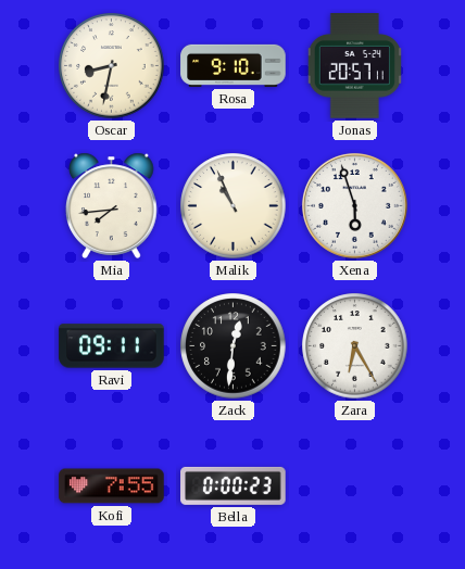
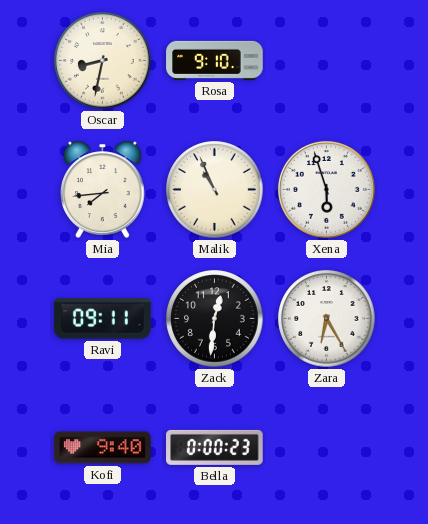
Jonas: 20:57 -> none
Kofi: 7:55 -> 9:40
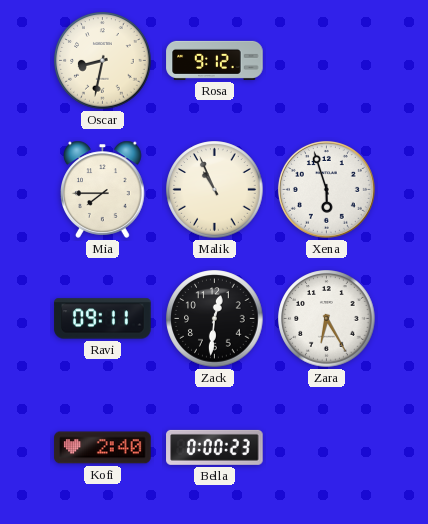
Rosa: 9:10 -> 9:12
Mia: 7:44 -> 7:45
Kofi: 9:40 -> 2:40
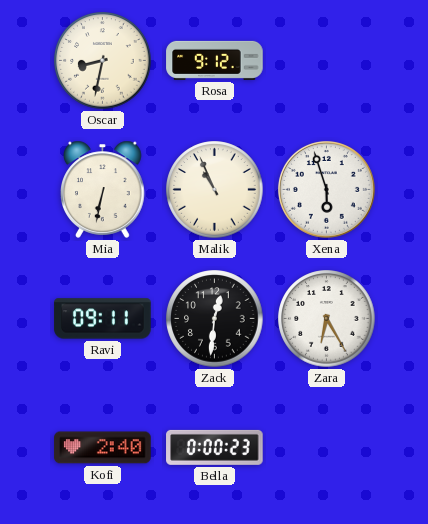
Mia: 7:45 -> 6:32
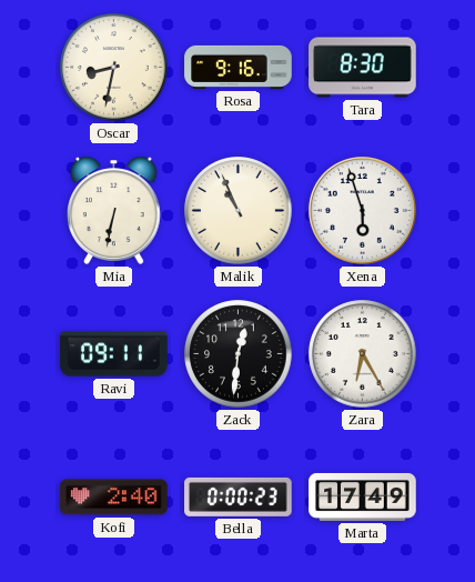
Rosa: 9:12 -> 9:16
Tara: none -> 8:30
Marta: none -> 17:49
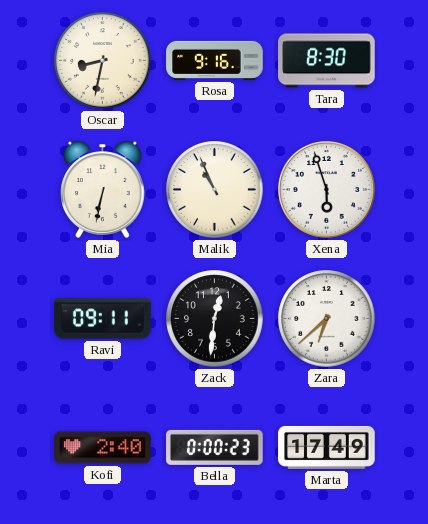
Zara: 6:25 -> 6:38
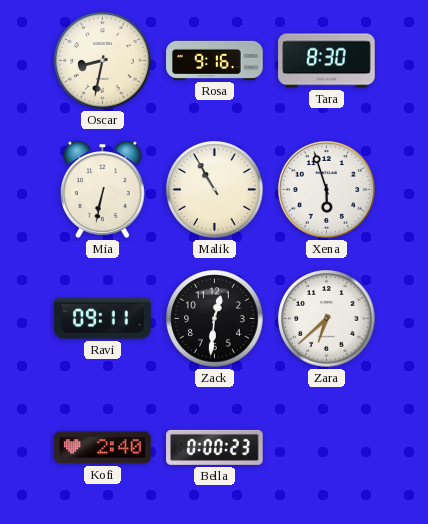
Malik: 10:56 -> 10:55
Marta: 17:49 -> none
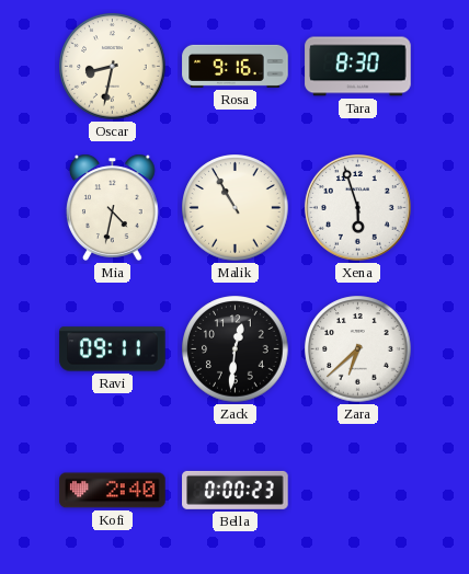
Mia: 6:32 -> 4:32
